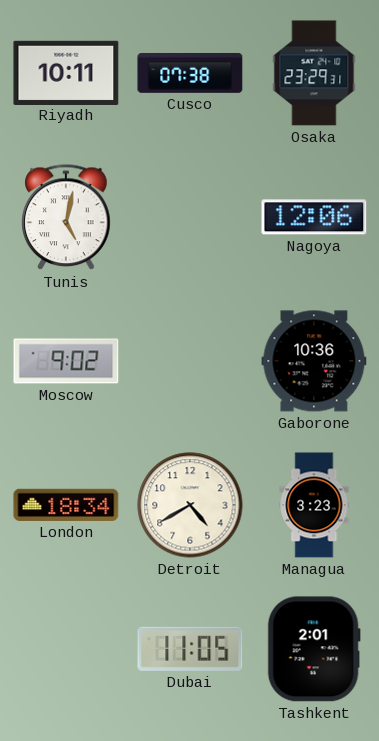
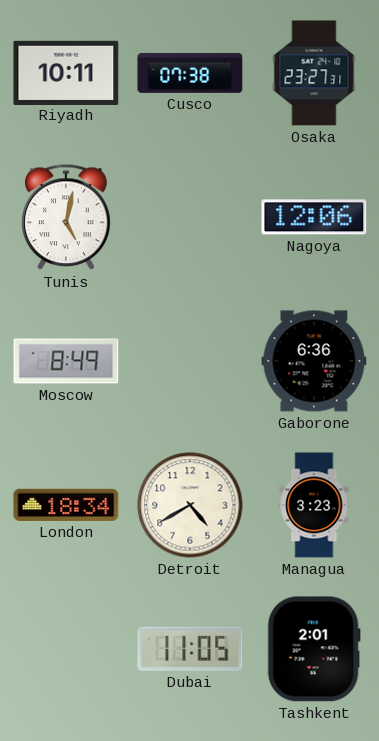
Osaka: 23:29 -> 23:27
Moscow: 9:02 -> 8:49
Gaborone: 10:36 -> 6:36
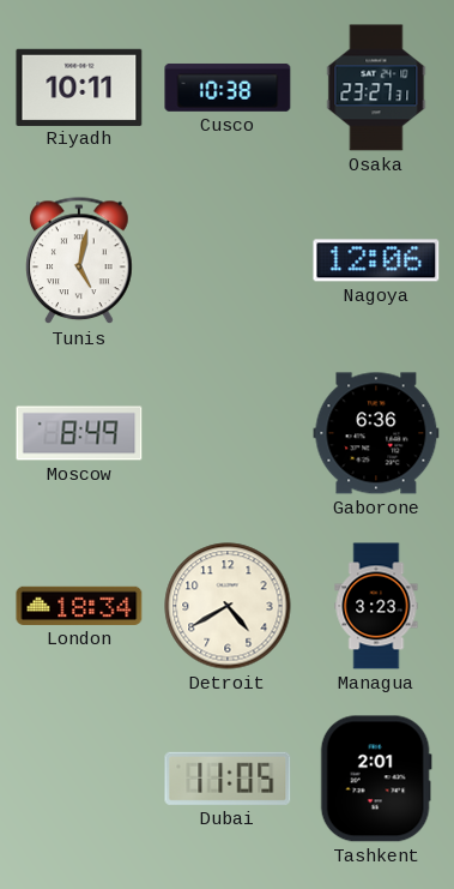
Cusco: 07:38 -> 10:38
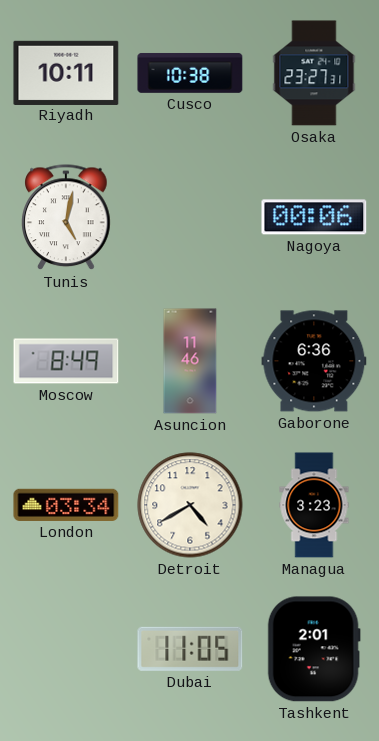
Nagoya: 12:06 -> 00:06
Asuncion: none -> 11:46
London: 18:34 -> 03:34
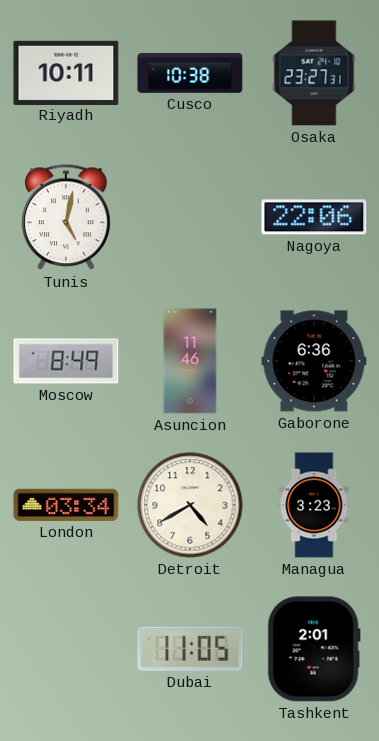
Nagoya: 00:06 -> 22:06
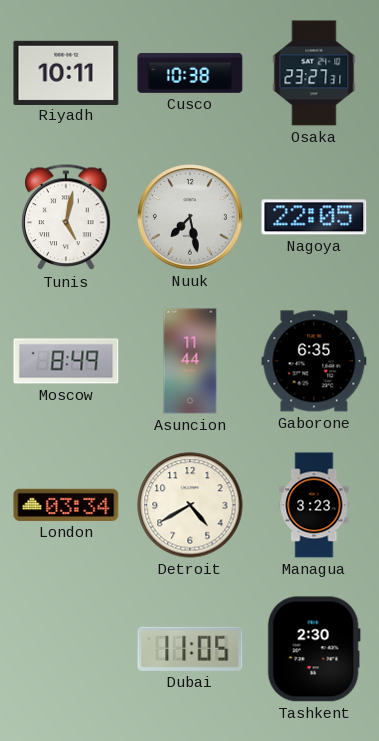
Nuuk: none -> 7:28
Nagoya: 22:06 -> 22:05
Asuncion: 11:46 -> 11:44
Gaborone: 6:36 -> 6:35
Tashkent: 2:01 -> 2:30
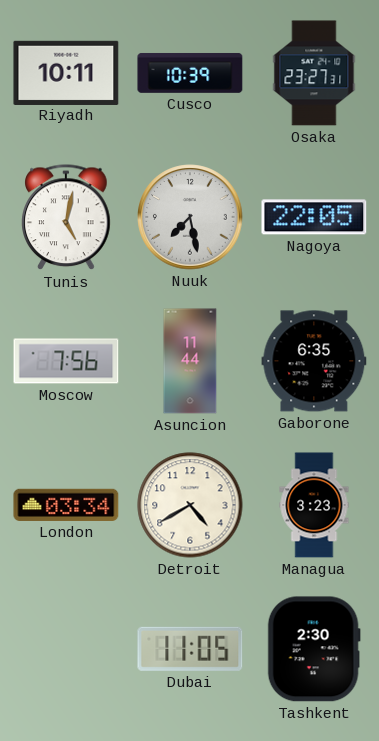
Cusco: 10:38 -> 10:39
Moscow: 8:49 -> 7:56
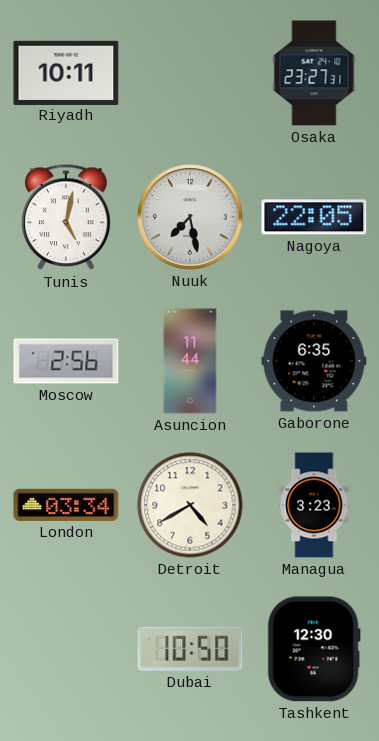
Cusco: 10:39 -> none
Moscow: 7:56 -> 2:56
Dubai: 11:05 -> 10:50
Tashkent: 2:30 -> 12:30
